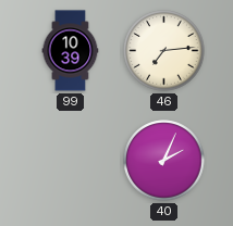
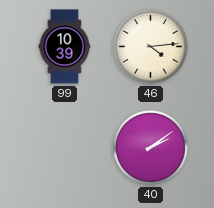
46: 7:14 -> 4:14
40: 2:04 -> 2:09
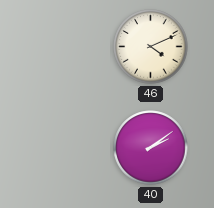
99: 10:39 -> none
46: 4:14 -> 4:11
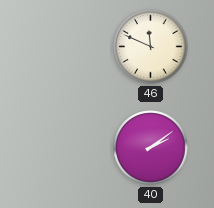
46: 4:11 -> 11:49
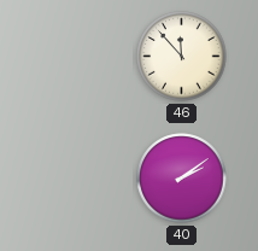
46: 11:49 -> 11:53
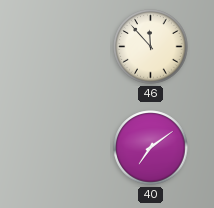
40: 2:09 -> 7:09
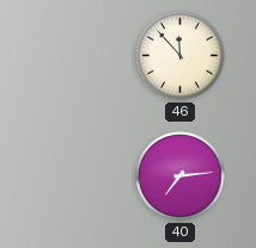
40: 7:09 -> 7:14
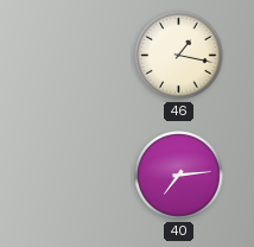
46: 11:53 -> 1:17
